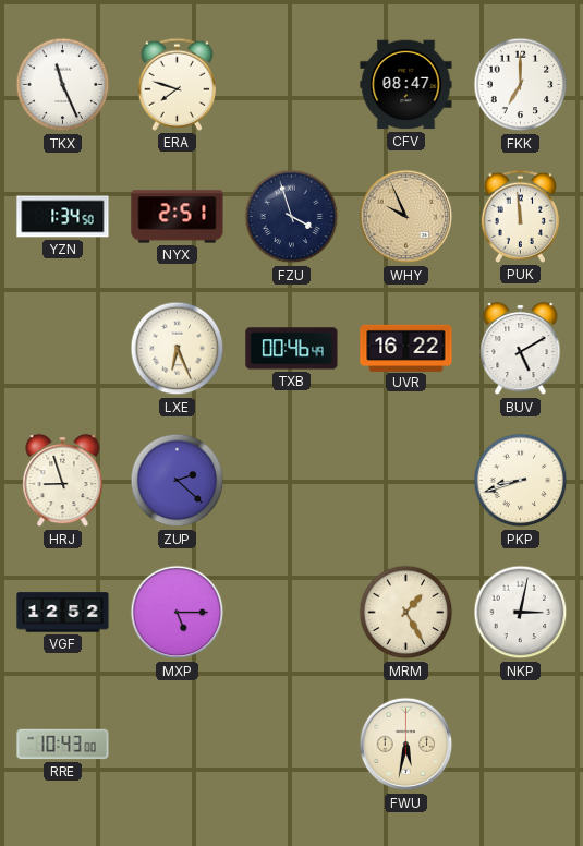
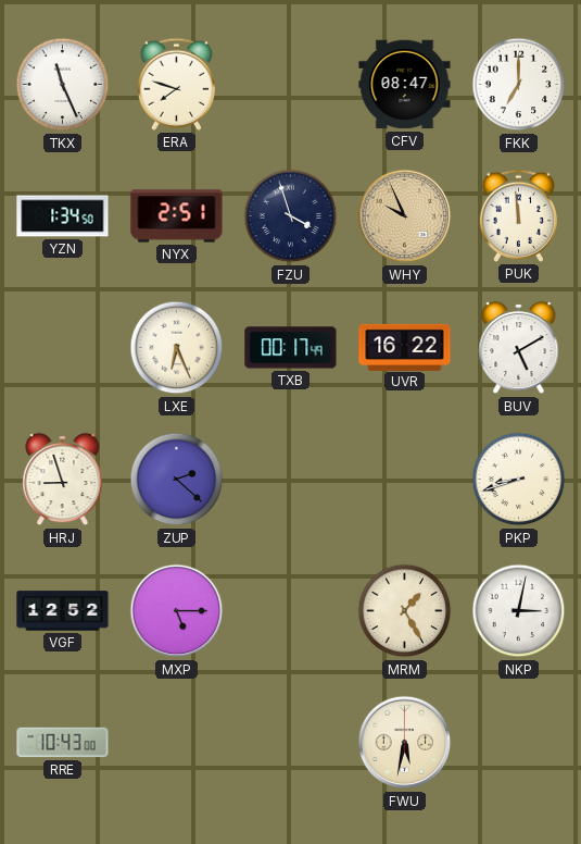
TXB: 00:46 -> 00:17
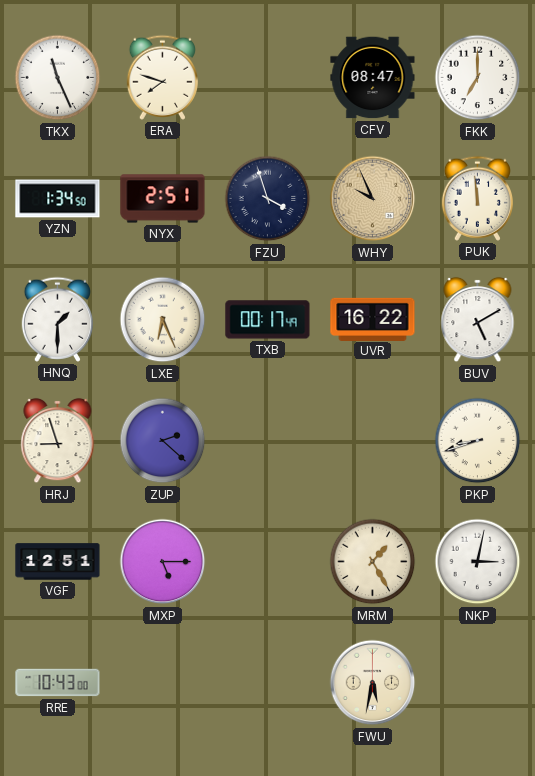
HNQ: none -> 1:30
VGF: 12:52 -> 12:51
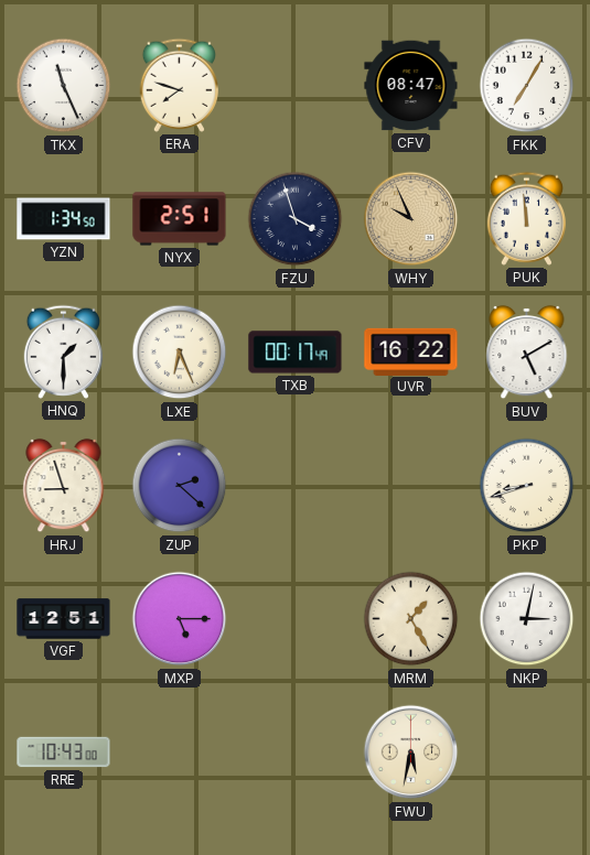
FKK: 7:00 -> 7:05
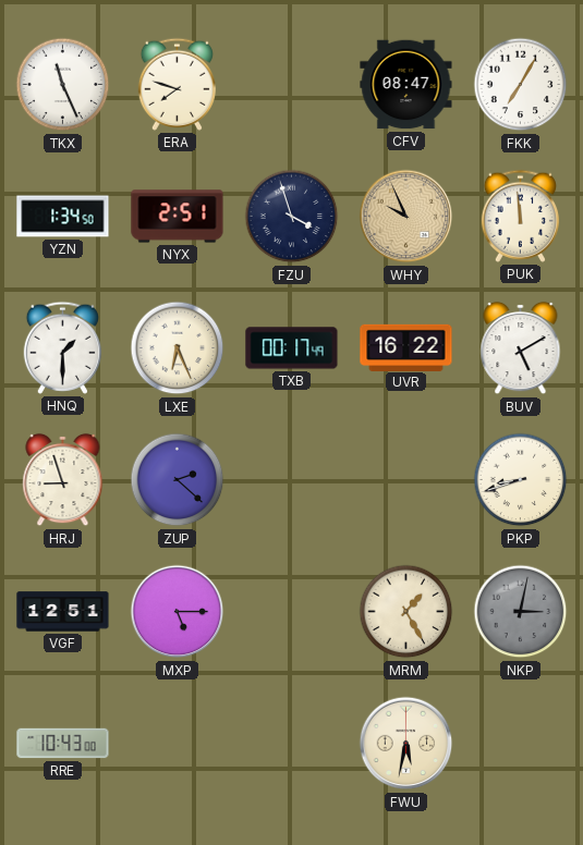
NKP dial: white -> grey
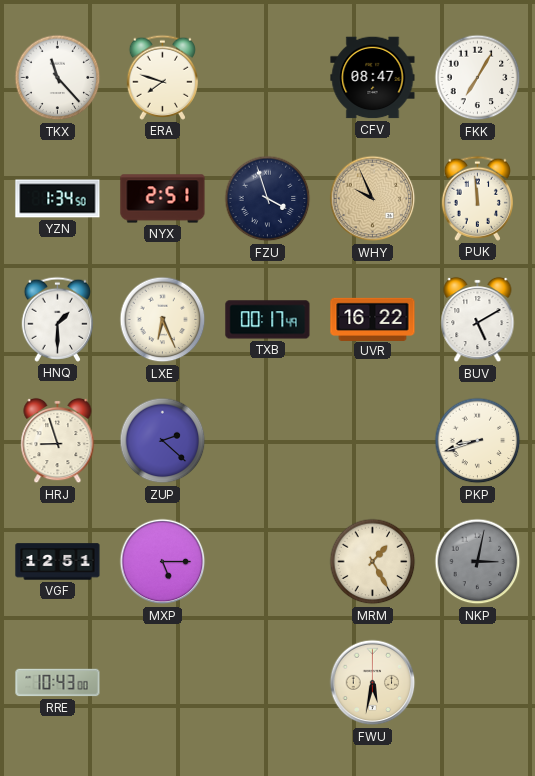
TKX: 11:26 -> 11:23
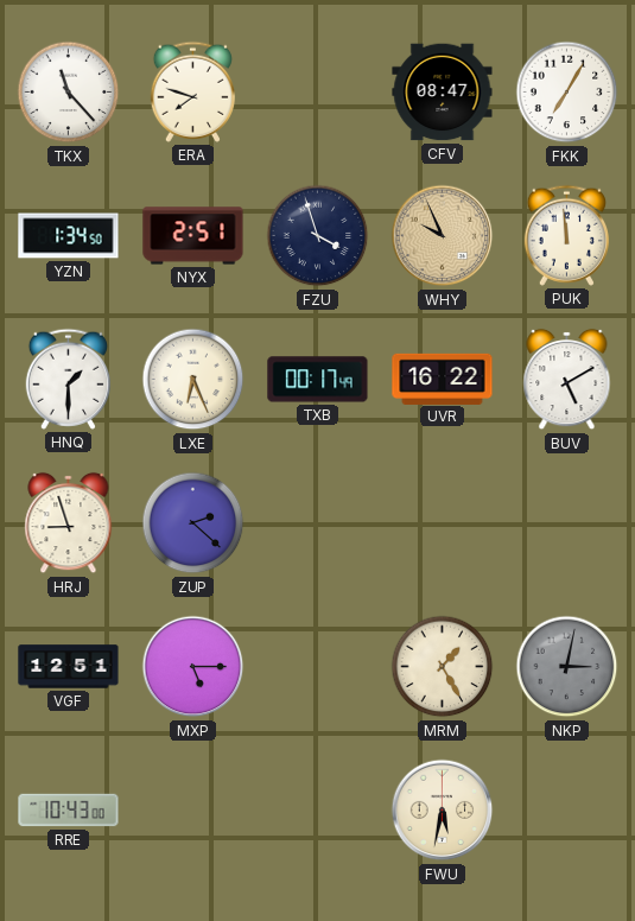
PKP: 8:42 -> none
